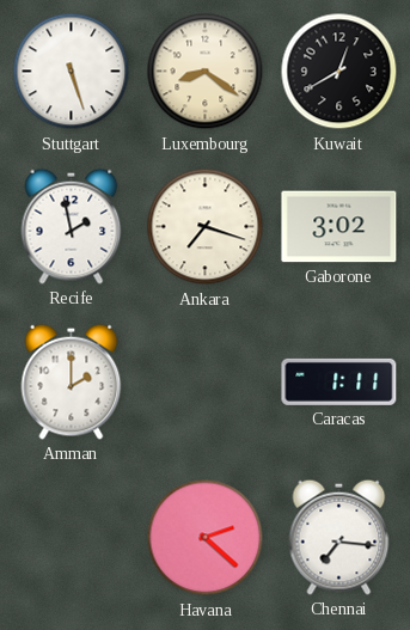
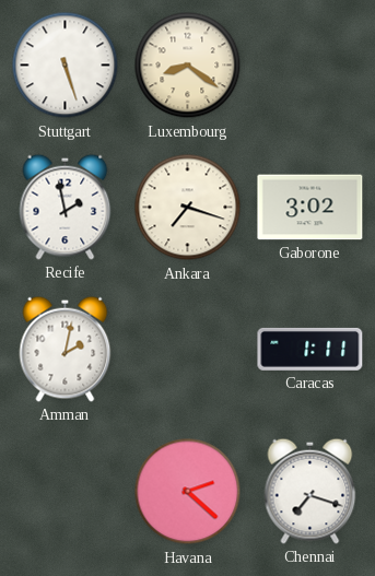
Kuwait: 12:40 -> none
Amman: 2:00 -> 2:02
Chennai: 7:16 -> 7:18
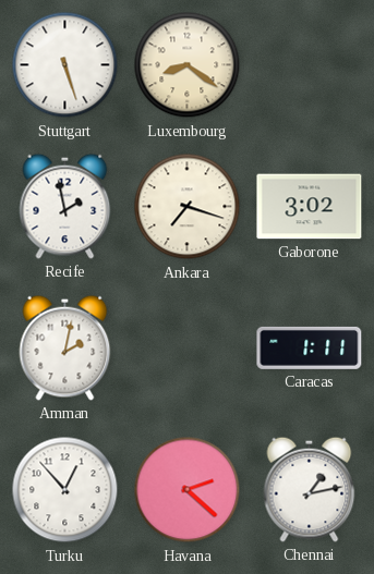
Turku: none -> 12:53
Chennai: 7:18 -> 1:13
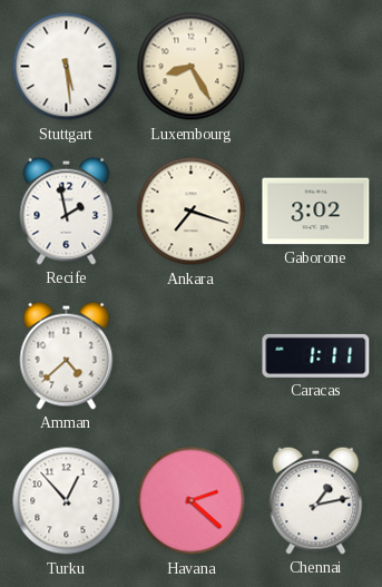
Stuttgart: 5:27 -> 5:29
Luxembourg: 8:21 -> 8:25
Amman: 2:02 -> 4:38
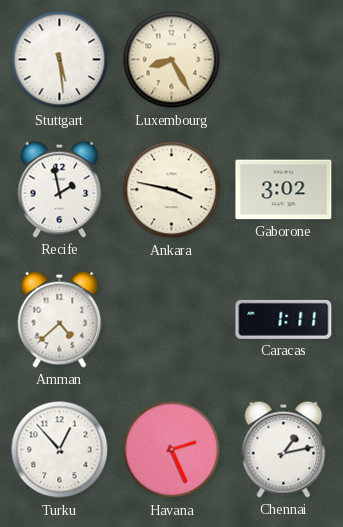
Ankara: 7:18 -> 3:47
Havana: 2:22 -> 2:26
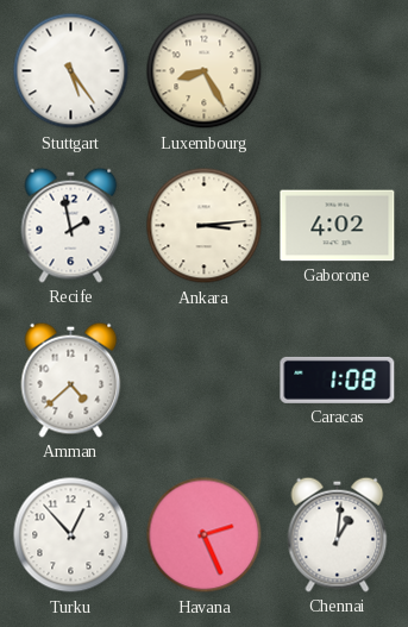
Stuttgart: 5:29 -> 5:24
Ankara: 3:47 -> 3:14
Gaborone: 3:02 -> 4:02
Caracas: 1:11 -> 1:08
Chennai: 1:13 -> 1:01
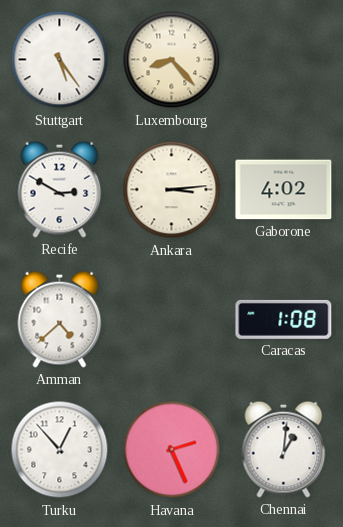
Luxembourg: 8:25 -> 8:23
Recife: 1:58 -> 2:50
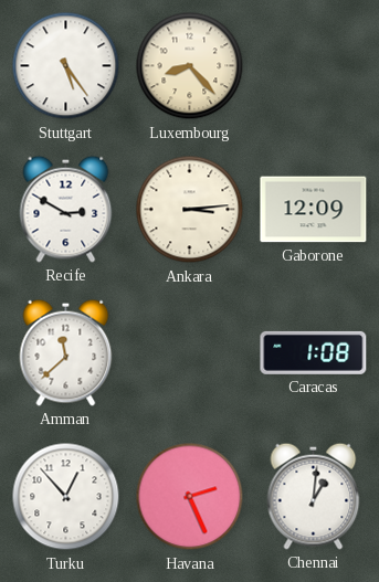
Gaborone: 4:02 -> 12:09
Amman: 4:38 -> 11:38
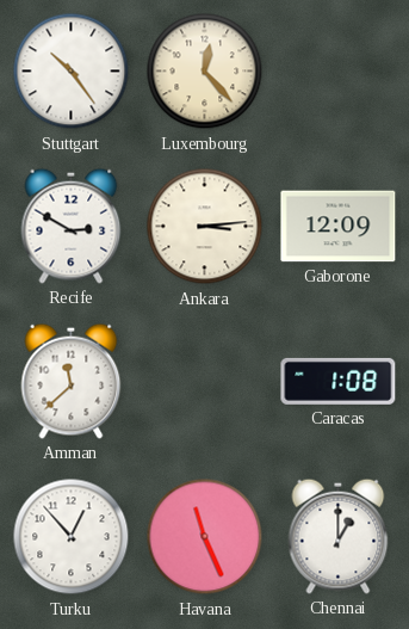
Stuttgart: 5:24 -> 10:24
Luxembourg: 8:23 -> 12:23
Havana: 2:26 -> 11:26
Chennai: 1:01 -> 1:00
